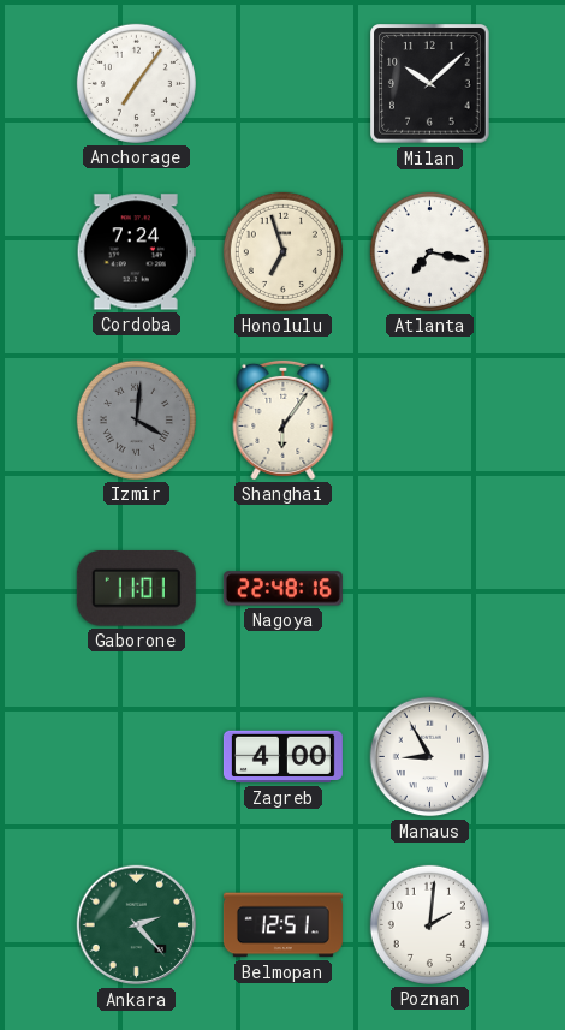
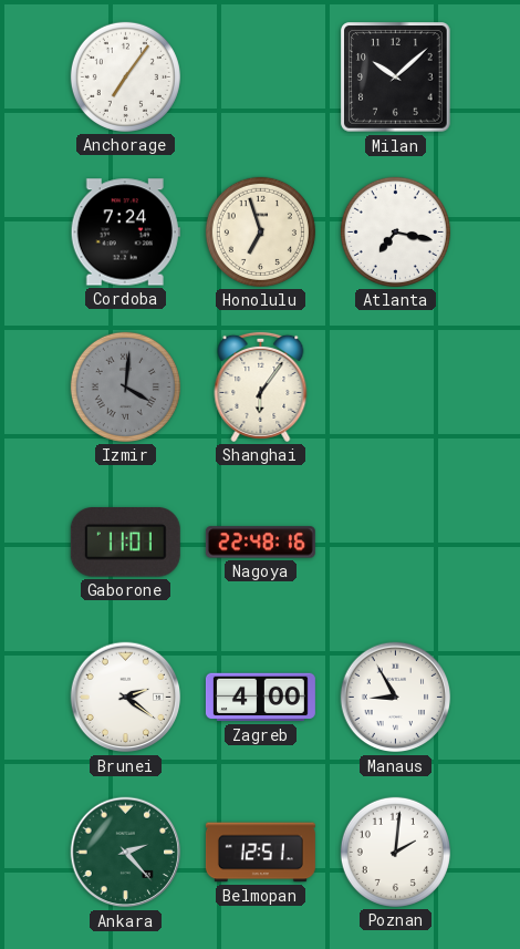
Brunei: none -> 2:21
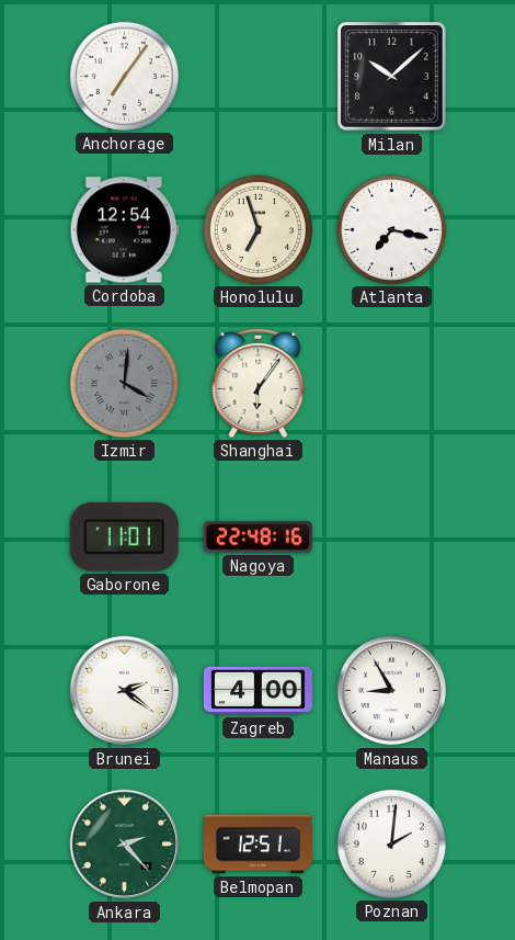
Cordoba: 7:24 -> 12:54
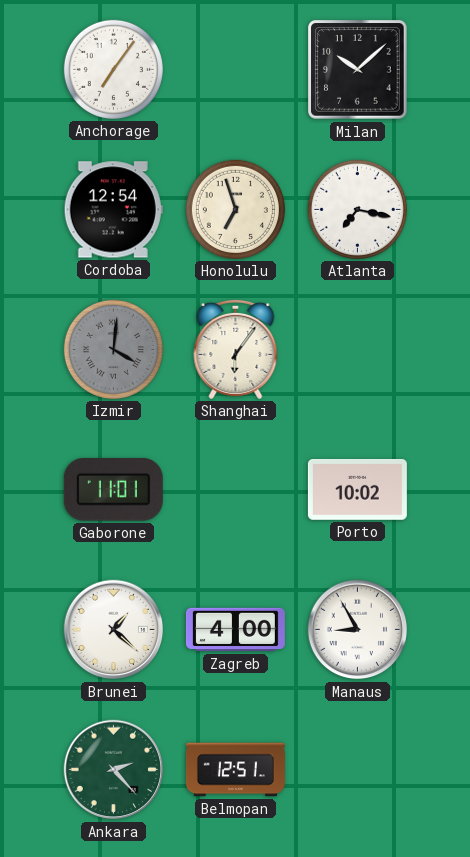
Nagoya: 22:48 -> none
Porto: none -> 10:02
Brunei: 2:21 -> 1:22
Poznan: 2:01 -> none
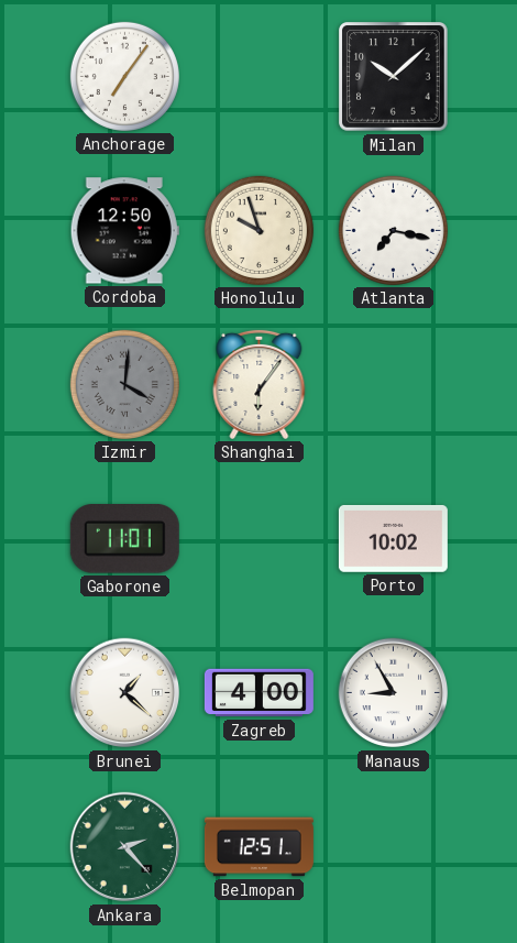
Cordoba: 12:54 -> 12:50
Honolulu: 6:57 -> 9:57
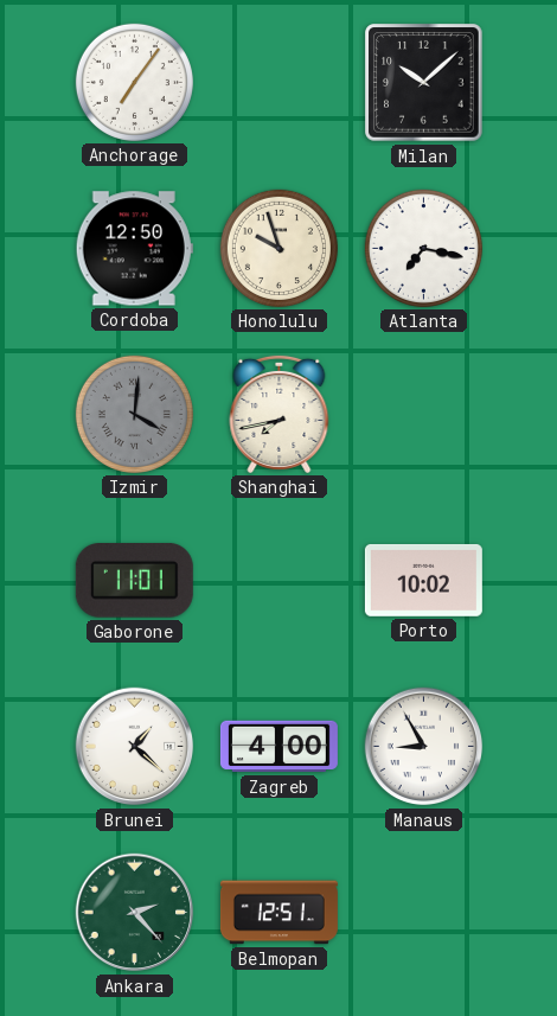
Shanghai: 6:06 -> 7:43
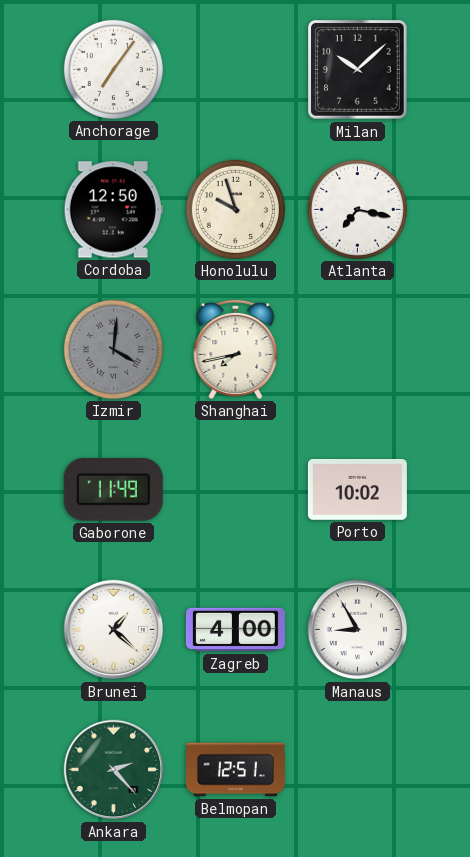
Gaborone: 11:01 -> 11:49
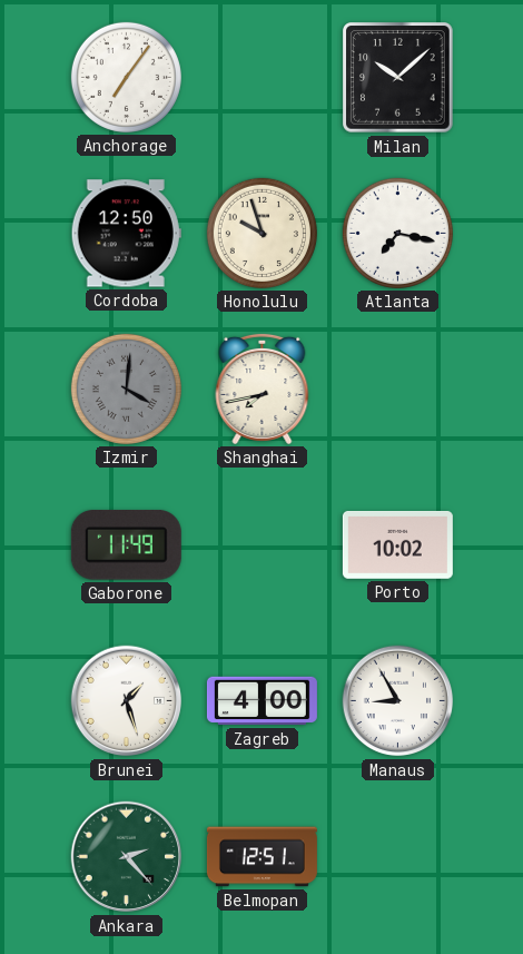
Brunei: 1:22 -> 1:27
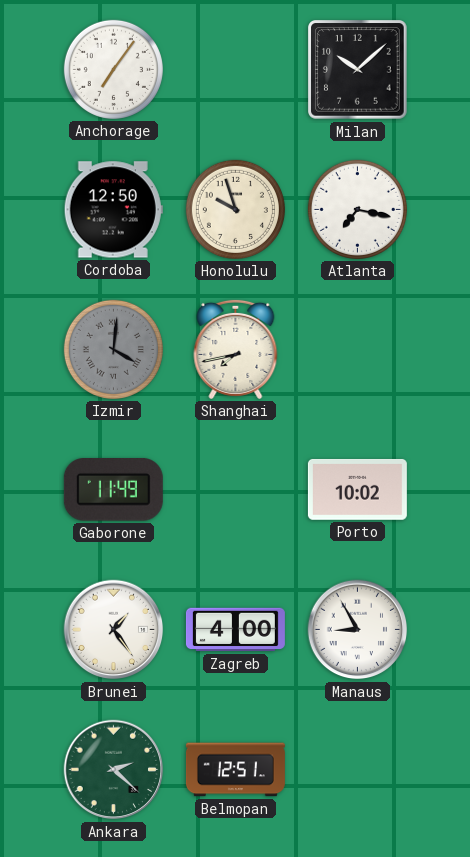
Brunei: 1:27 -> 1:24
Ankara: 2:23 -> 2:22
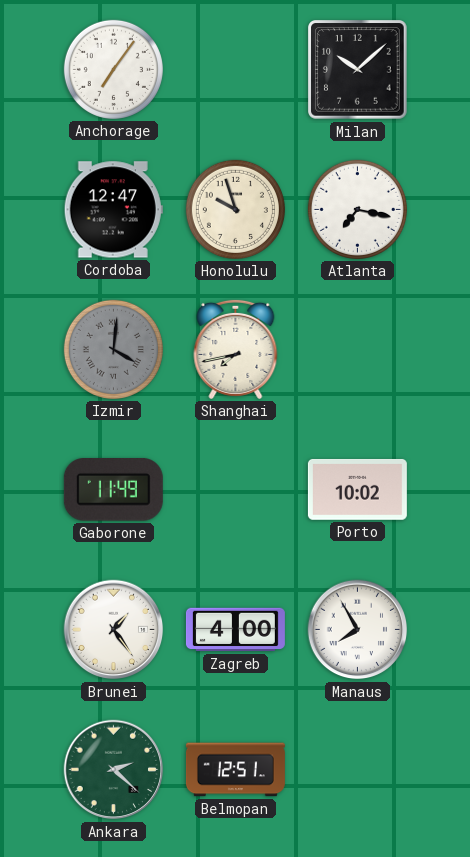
Cordoba: 12:50 -> 12:47
Manaus: 8:55 -> 7:55
